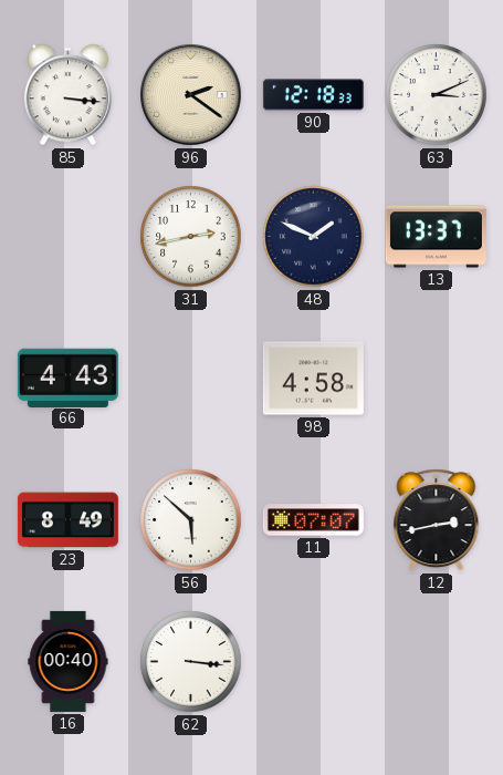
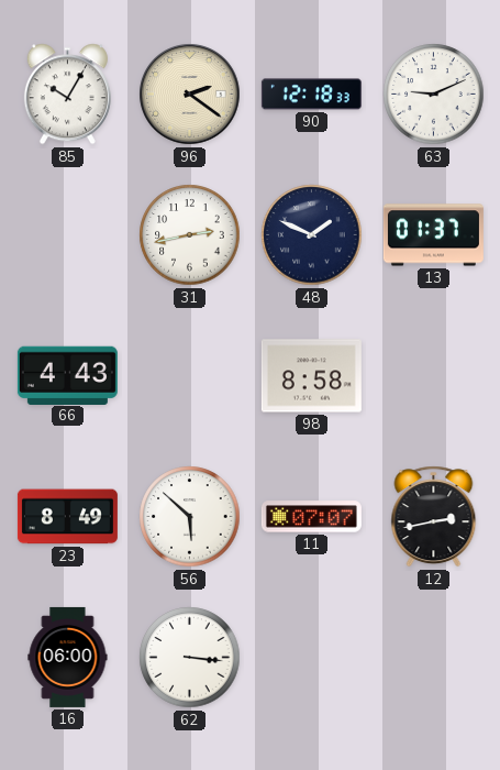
85: 3:16 -> 10:05
63: 3:11 -> 9:11
13: 13:37 -> 01:37
98: 4:58 -> 8:58
16: 00:40 -> 06:00
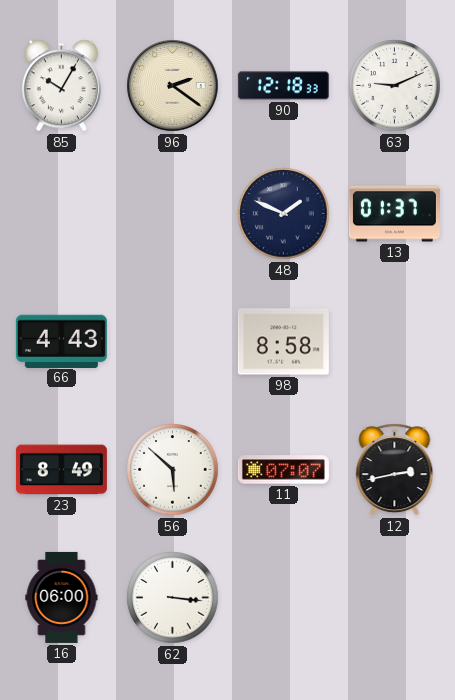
31: 2:43 -> none
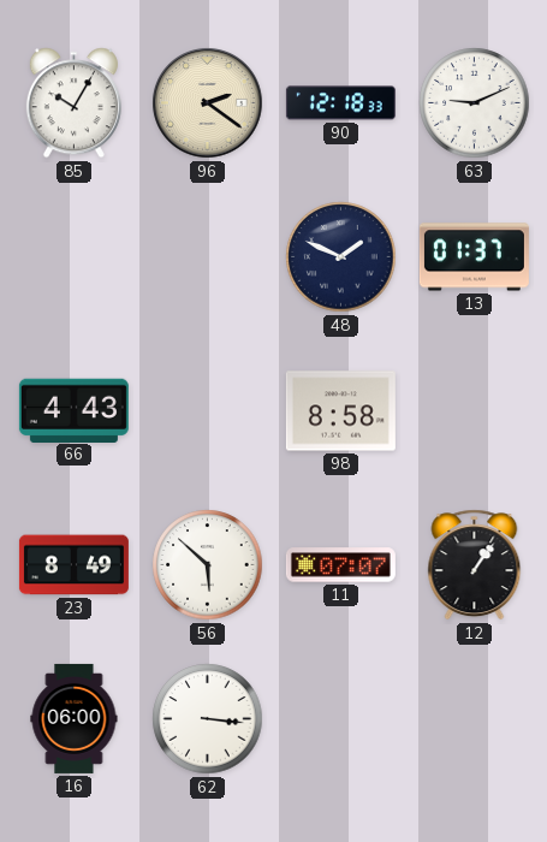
12: 2:43 -> 1:06
